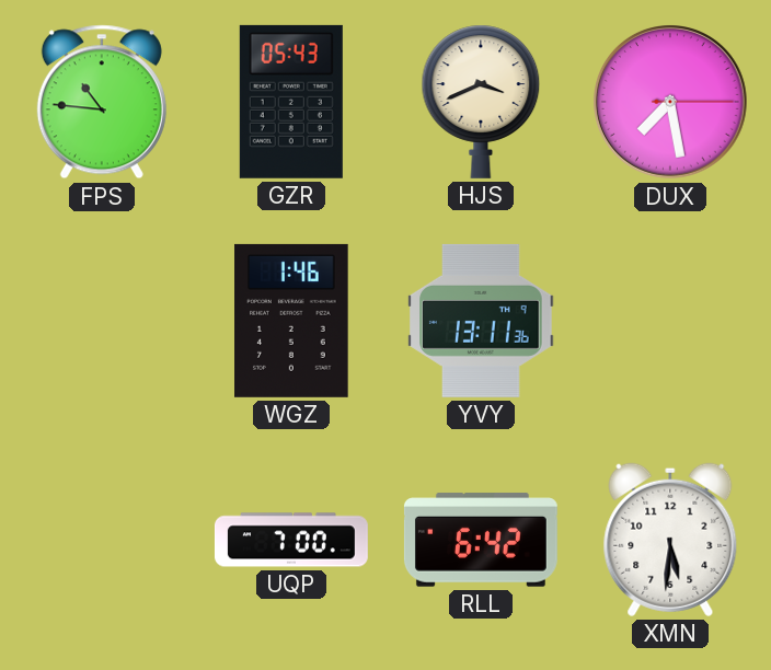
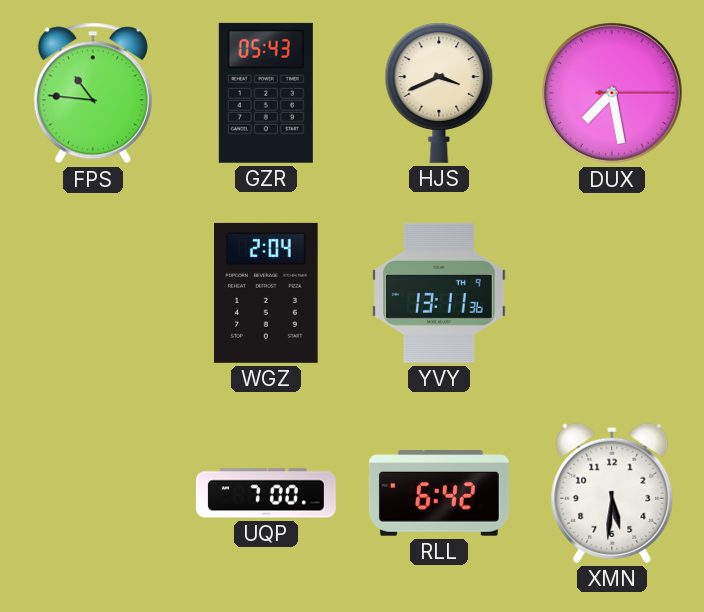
WGZ: 1:46 -> 2:04
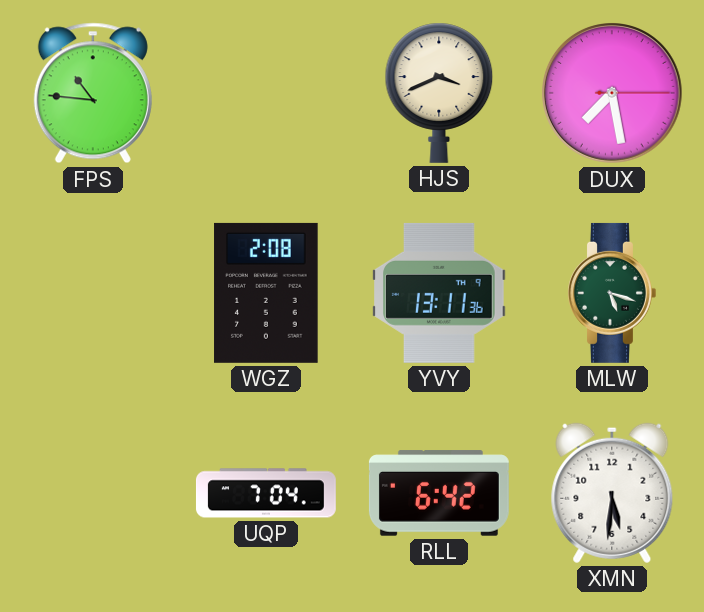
GZR: 05:43 -> none
WGZ: 2:04 -> 2:08
MLW: none -> 5:18
UQP: 7:00 -> 7:04
